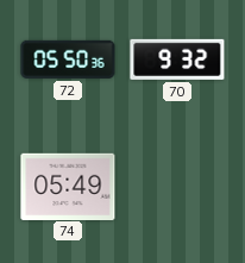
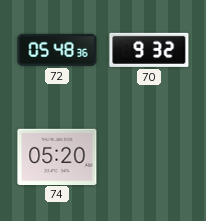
72: 05:50 -> 05:48
74: 05:49 -> 05:20
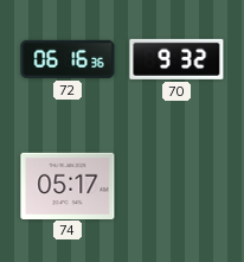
72: 05:48 -> 06:16
74: 05:20 -> 05:17
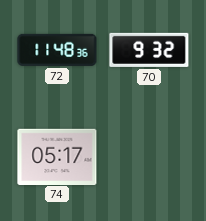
72: 06:16 -> 11:48
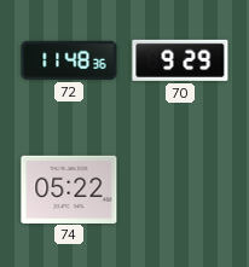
70: 9:32 -> 9:29
74: 05:17 -> 05:22
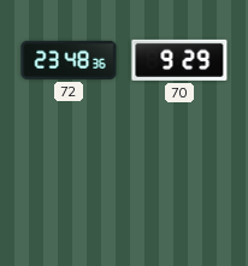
72: 11:48 -> 23:48
74: 05:22 -> none
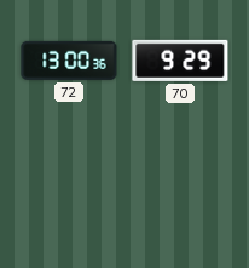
72: 23:48 -> 13:00
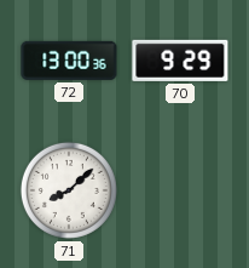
71: none -> 8:08
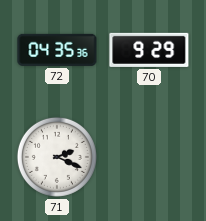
72: 13:00 -> 04:35
71: 8:08 -> 2:19
